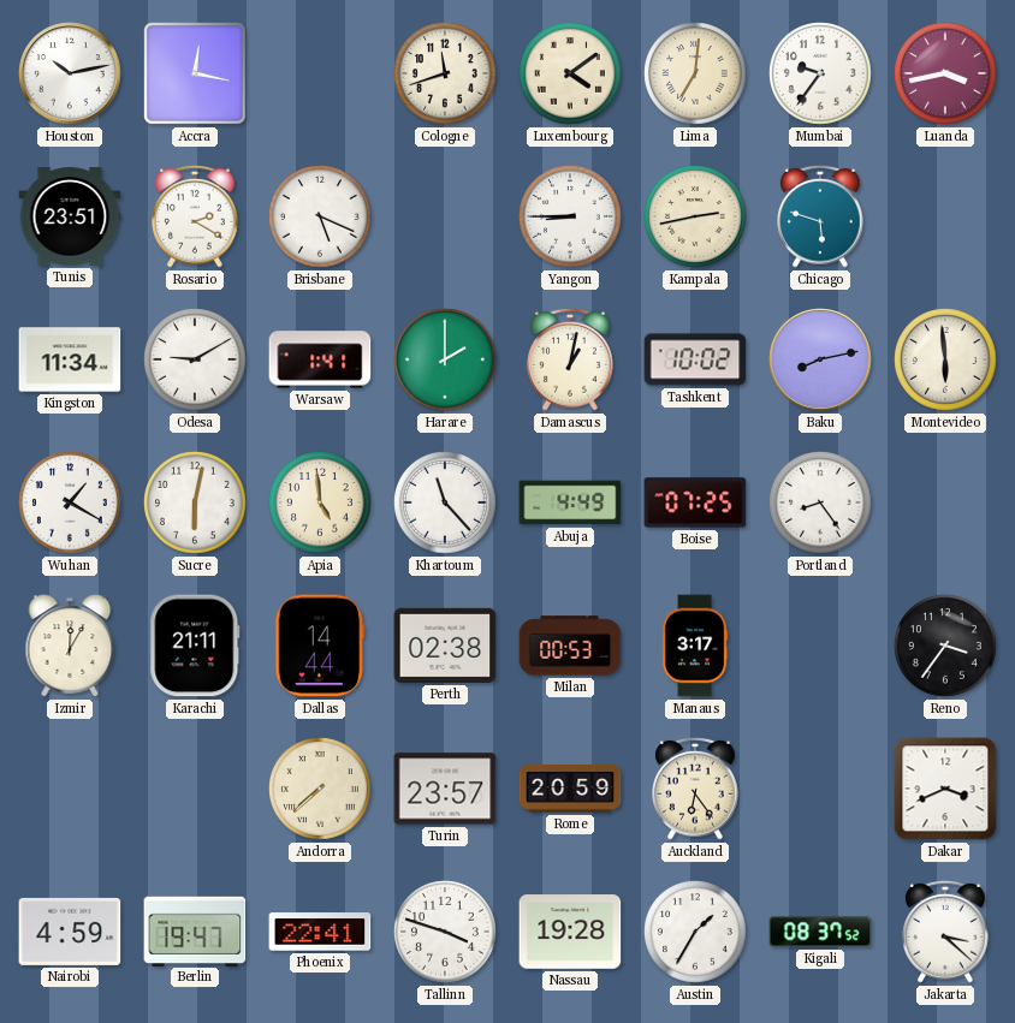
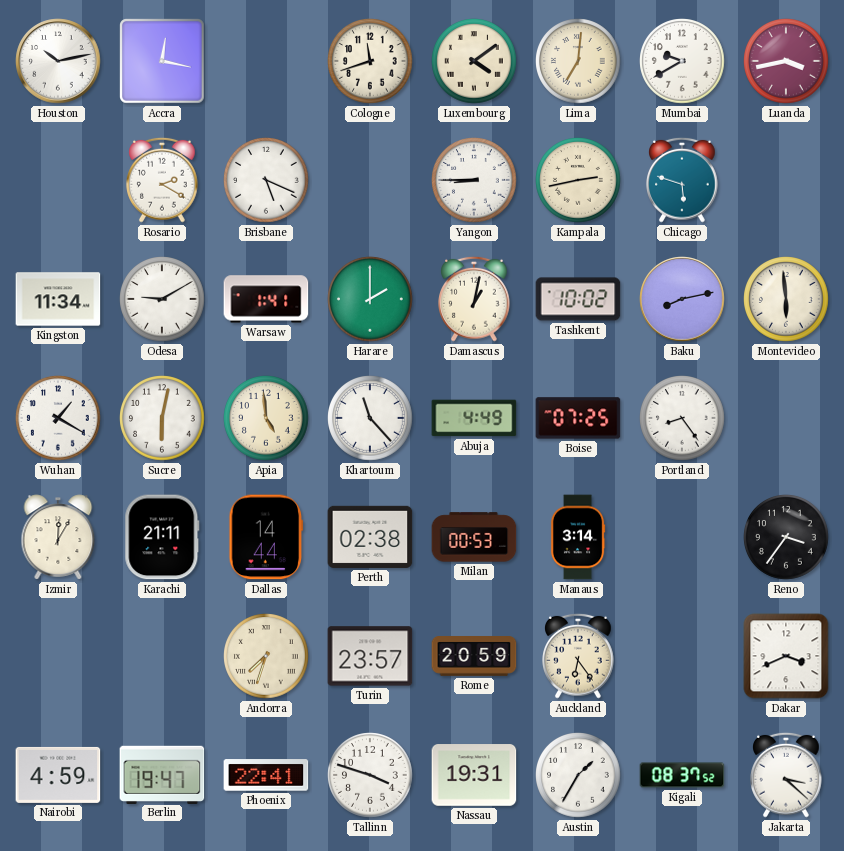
Mumbai: 9:36 -> 9:40
Tunis: 23:51 -> none
Manaus: 3:17 -> 3:14
Andorra: 7:38 -> 7:33
Nassau: 19:28 -> 19:31
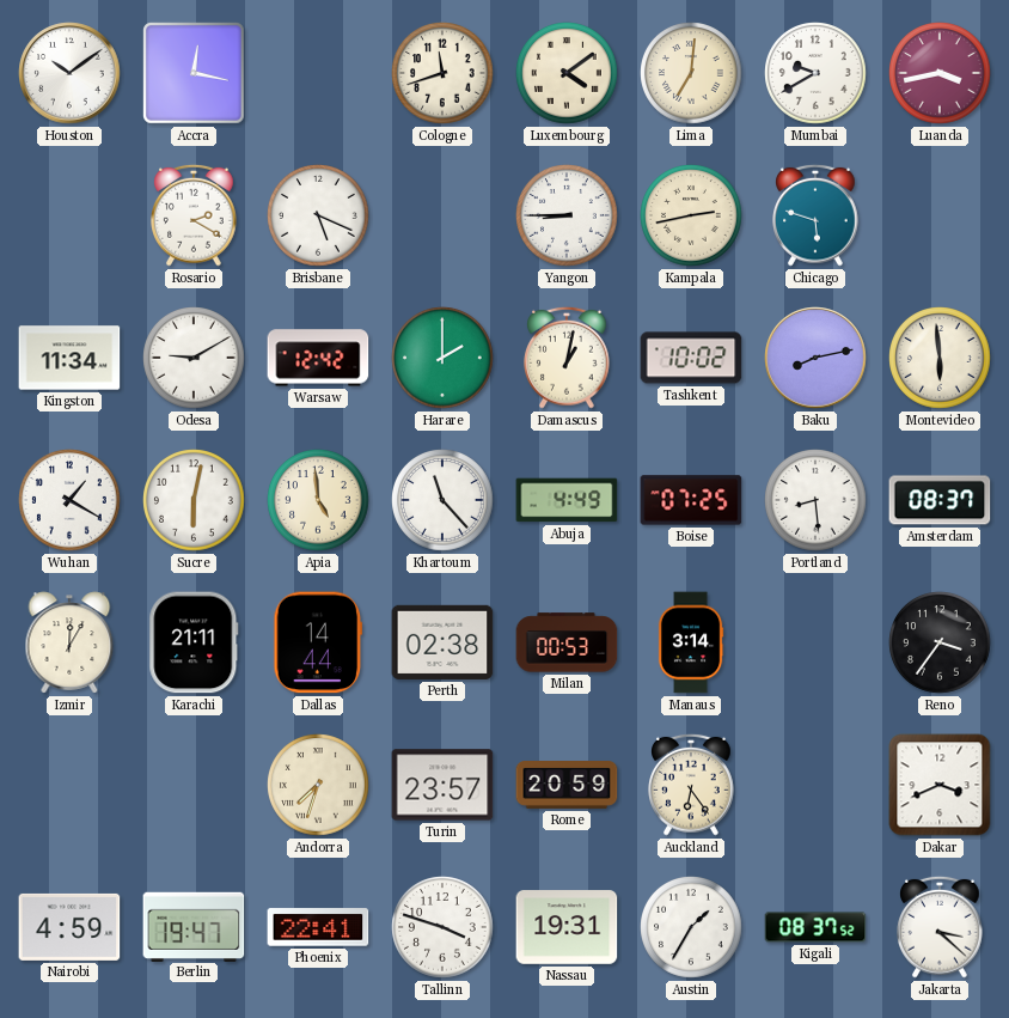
Houston: 10:13 -> 10:09
Warsaw: 1:41 -> 12:42
Portland: 8:24 -> 8:29
Amsterdam: none -> 08:37
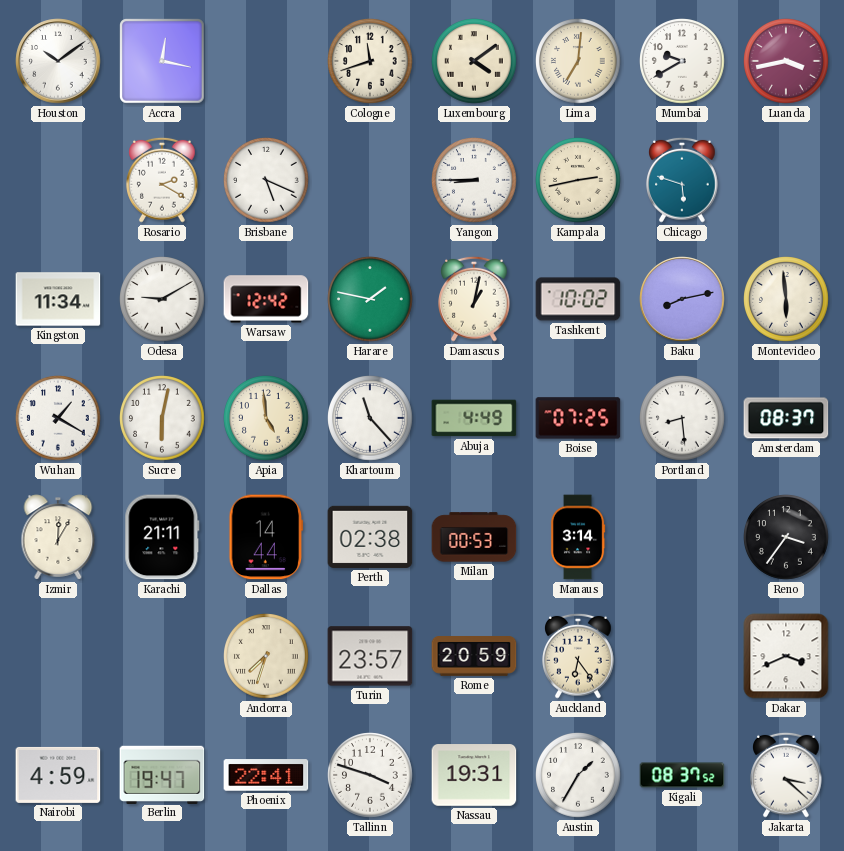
Harare: 2:00 -> 1:47
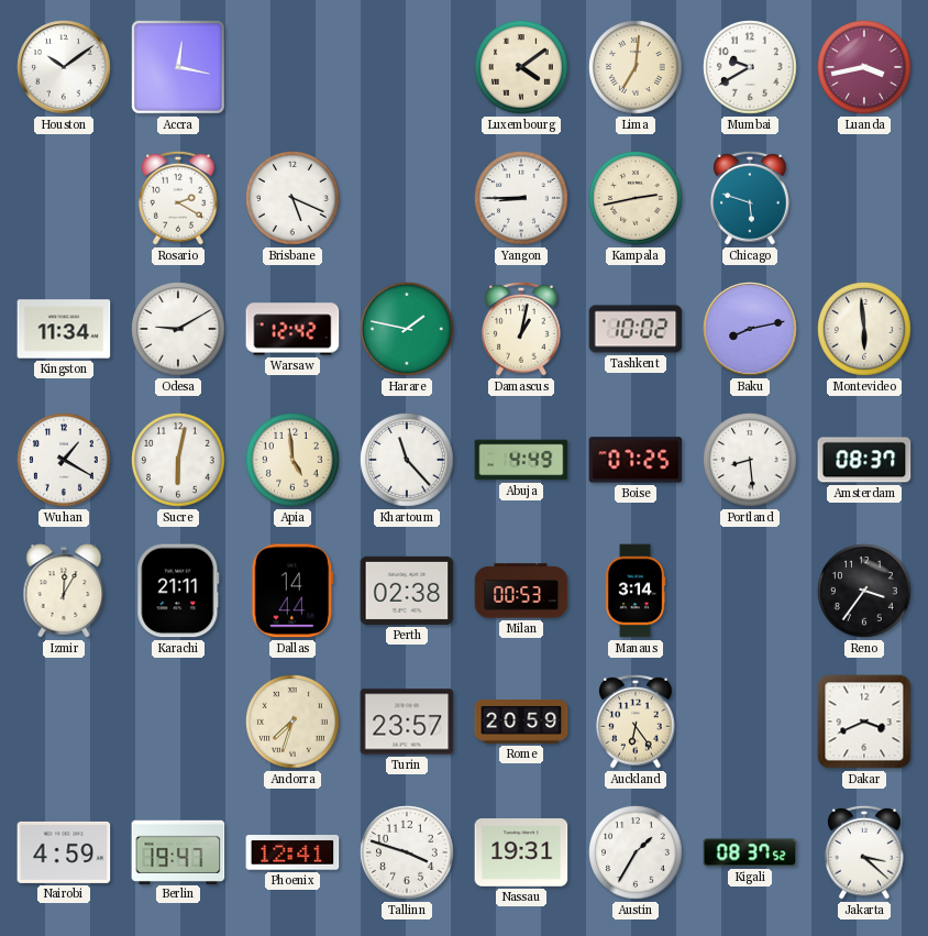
Cologne: 11:42 -> none
Phoenix: 22:41 -> 12:41
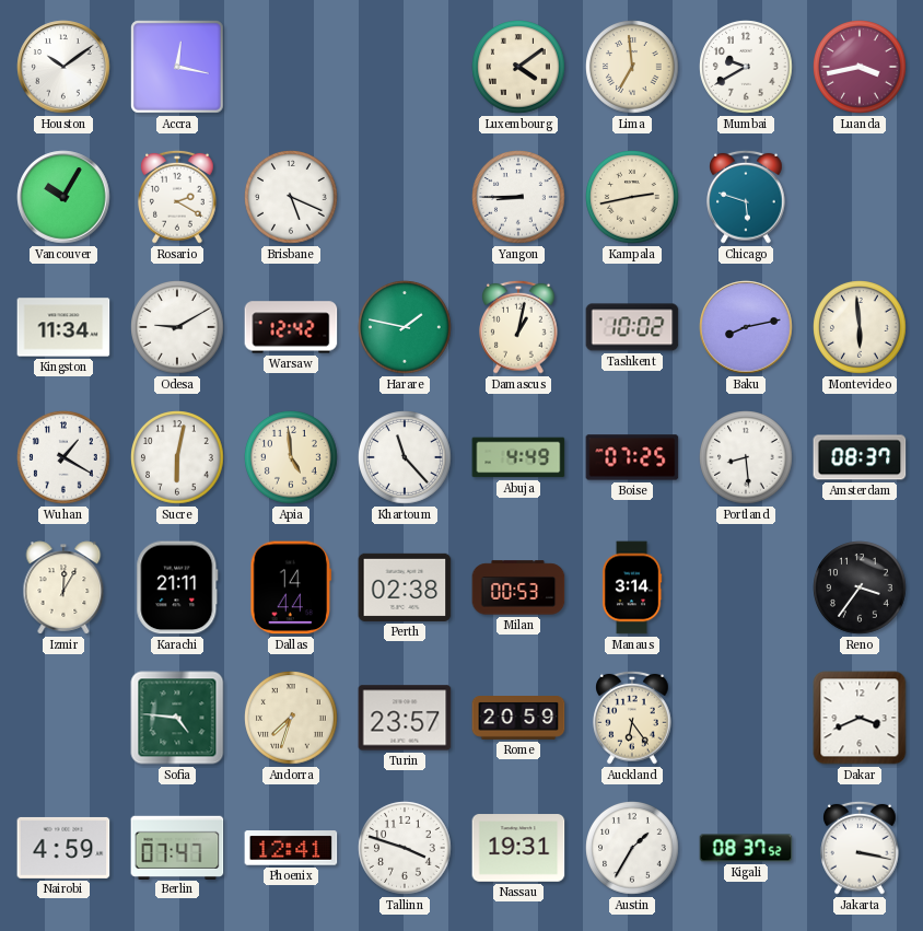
Lima: 7:01 -> 6:59
Vancouver: none -> 10:05
Sofia: none -> 4:46
Berlin: 19:47 -> 07:47
Jakarta: 3:22 -> 3:17
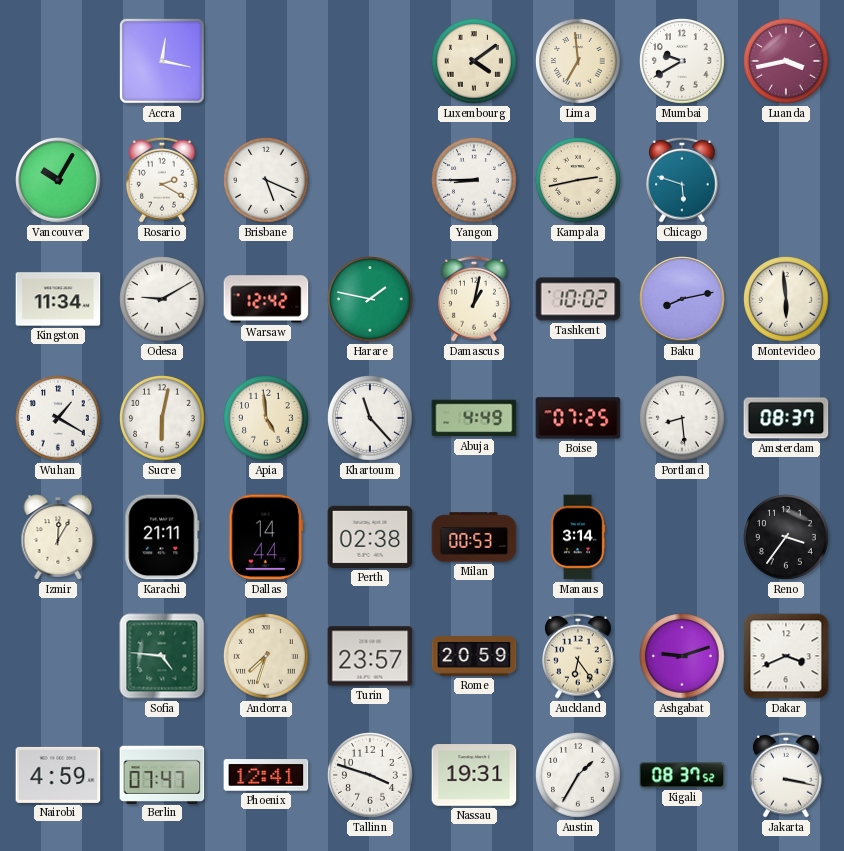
Houston: 10:09 -> none
Ashgabat: none -> 9:12
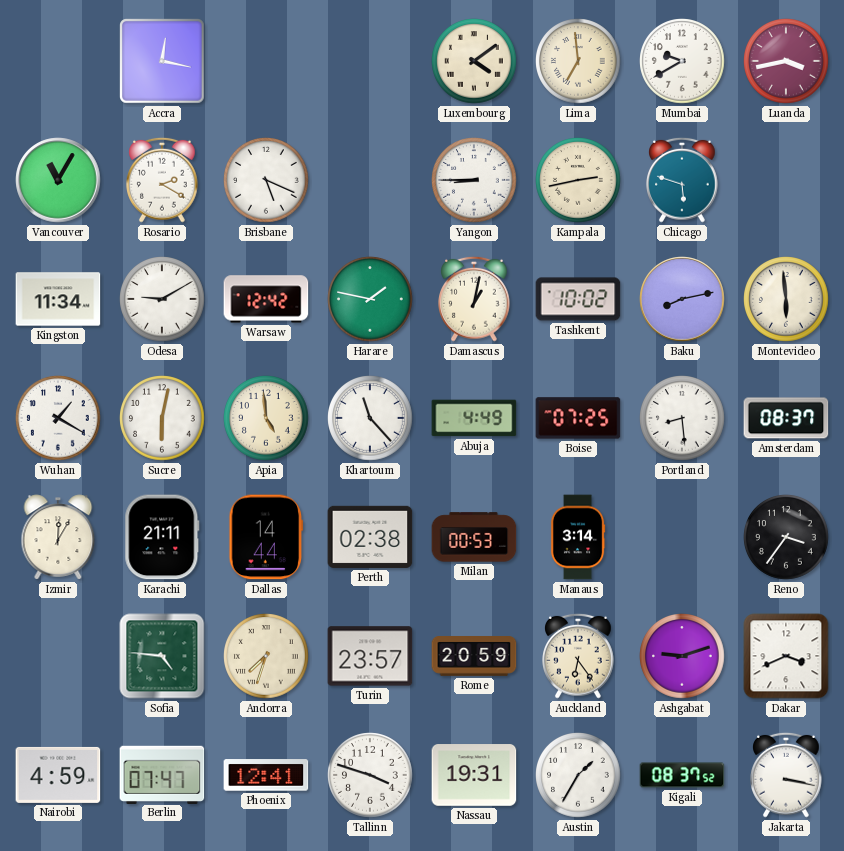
Vancouver: 10:05 -> 11:05
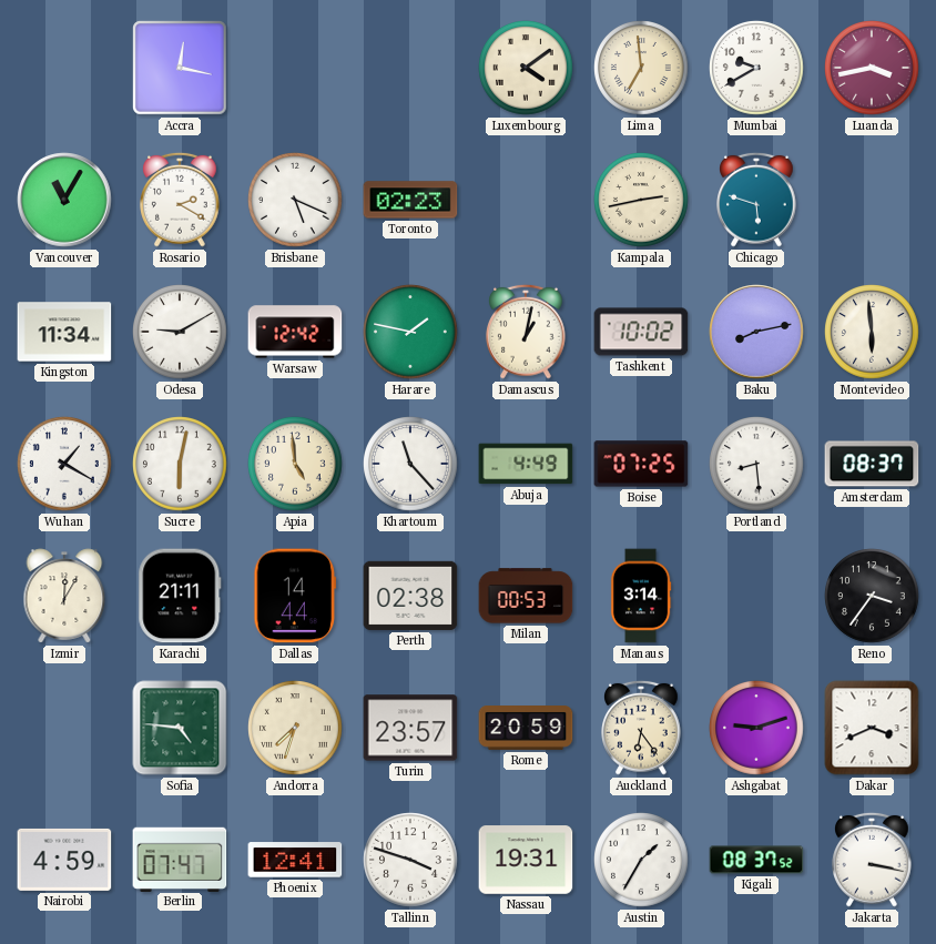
Toronto: none -> 02:23
Yangon: 8:45 -> none
